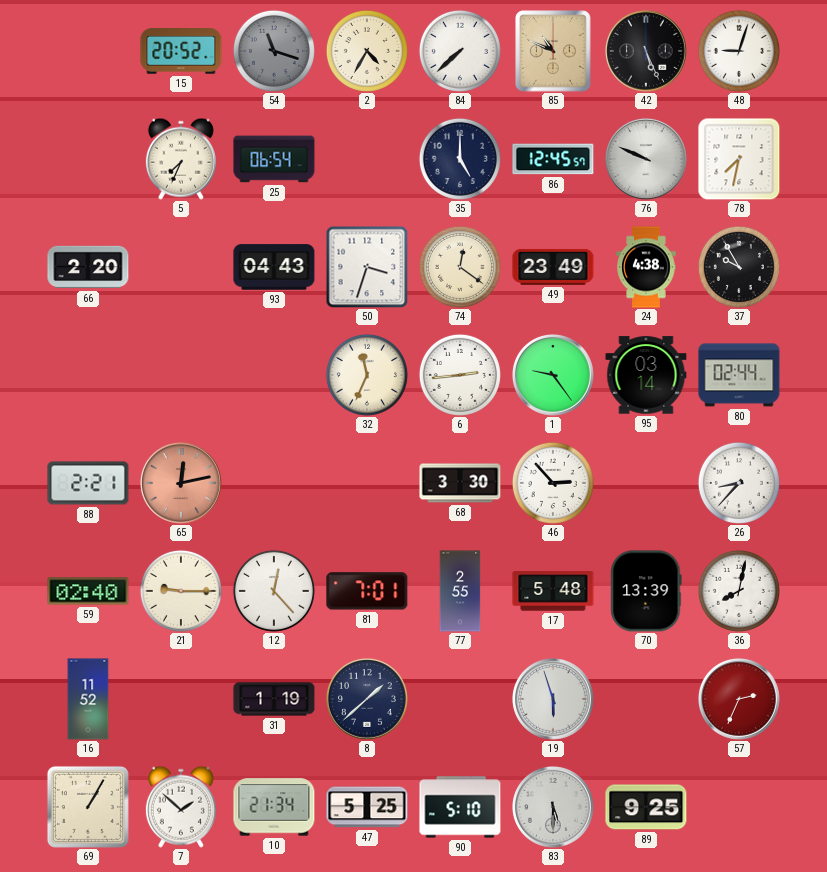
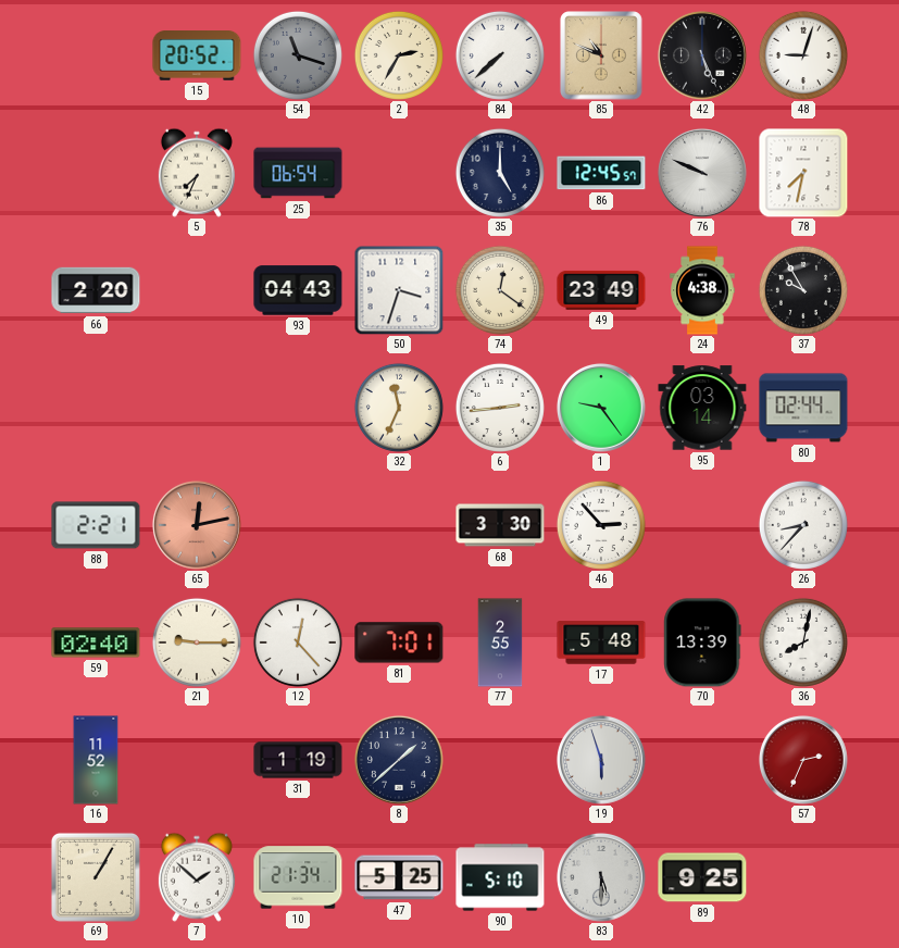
2: 4:35 -> 2:35
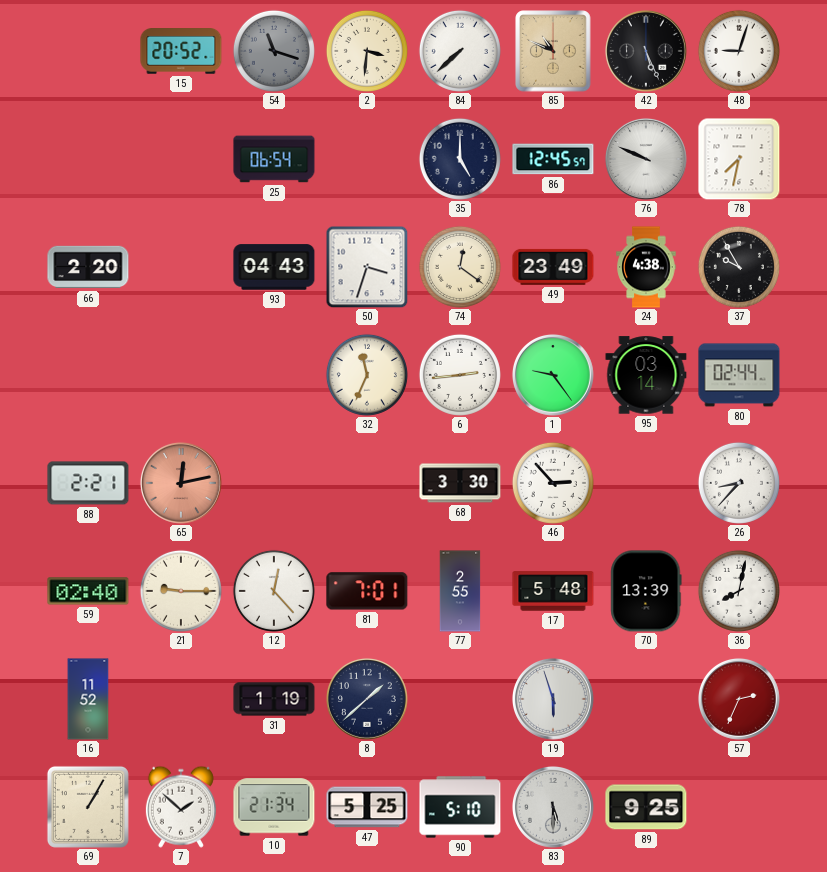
2: 2:35 -> 3:31
5: 7:34 -> none
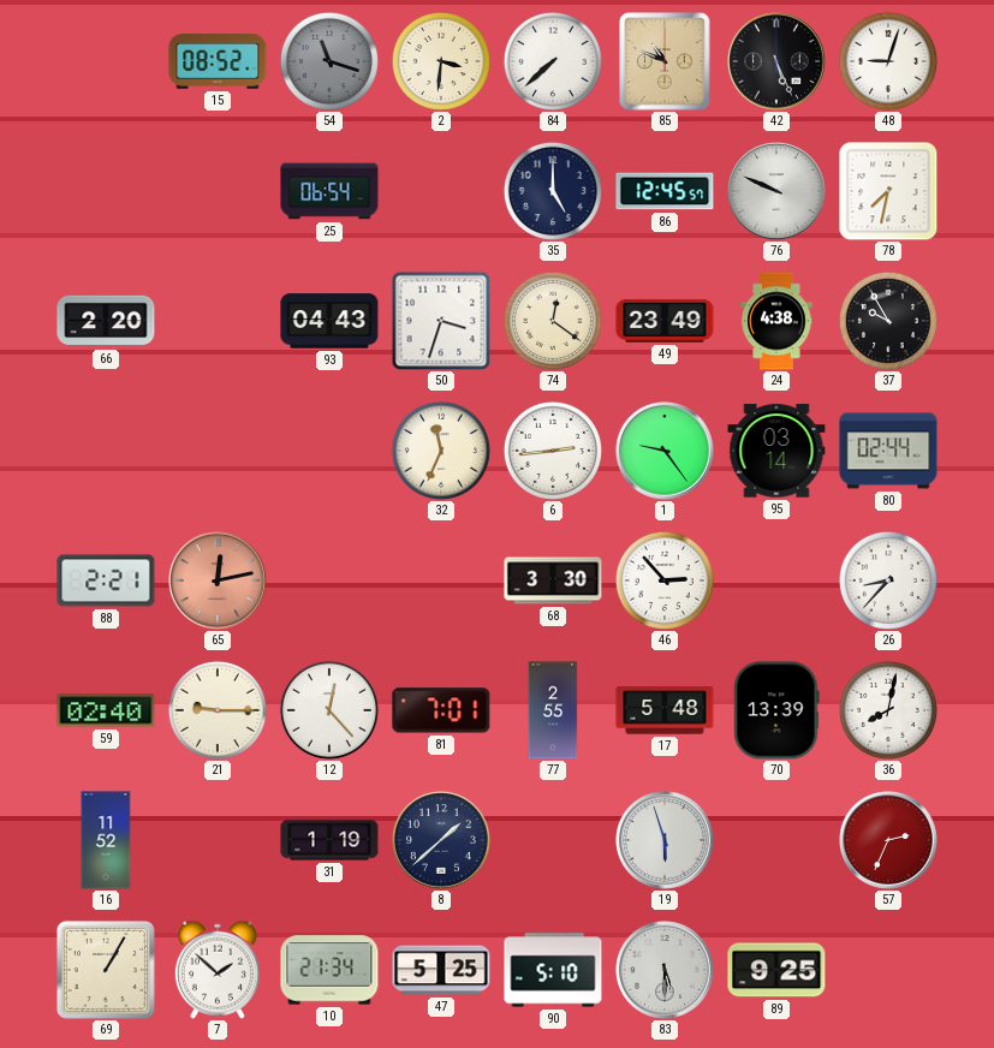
15: 20:52 -> 08:52
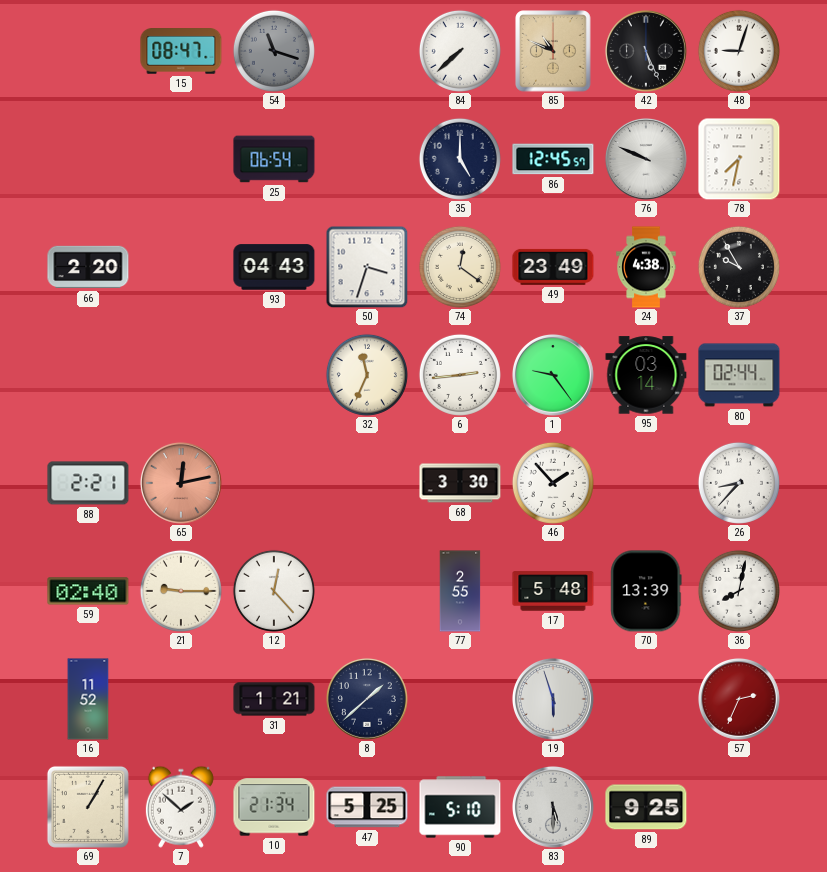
15: 08:52 -> 08:47
2: 3:31 -> none
46: 2:53 -> 1:53
81: 7:01 -> none
31: 1:19 -> 1:21
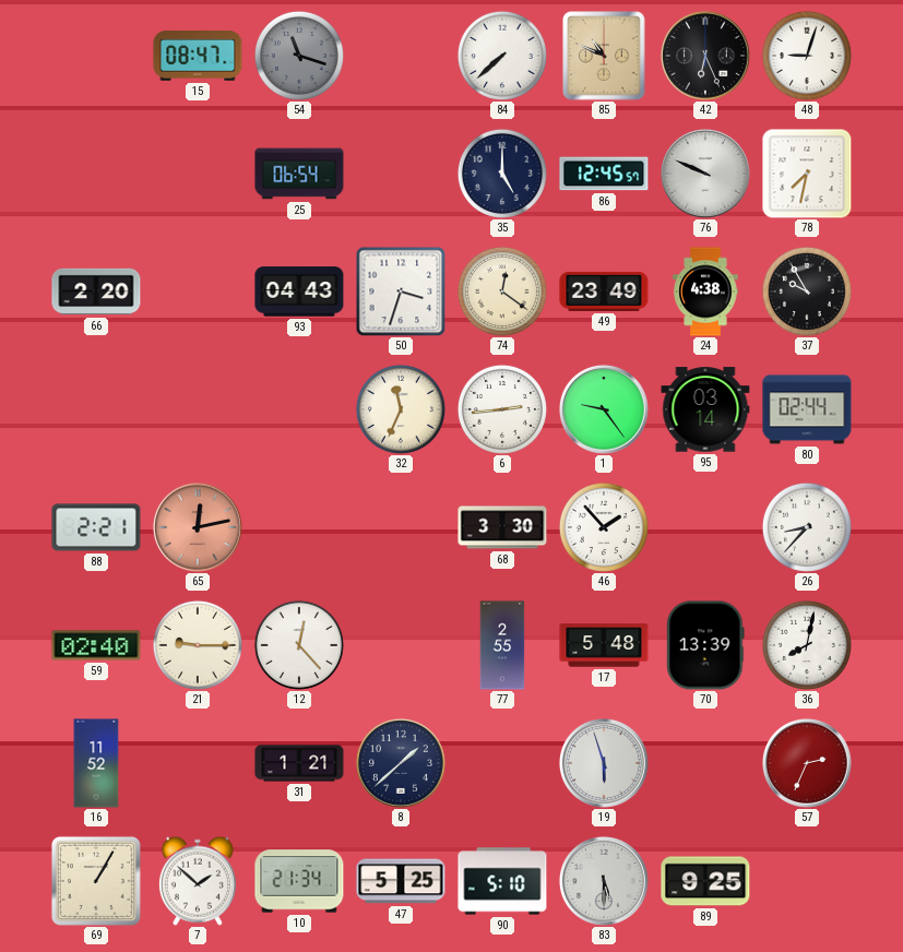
42: 5:26 -> 6:26
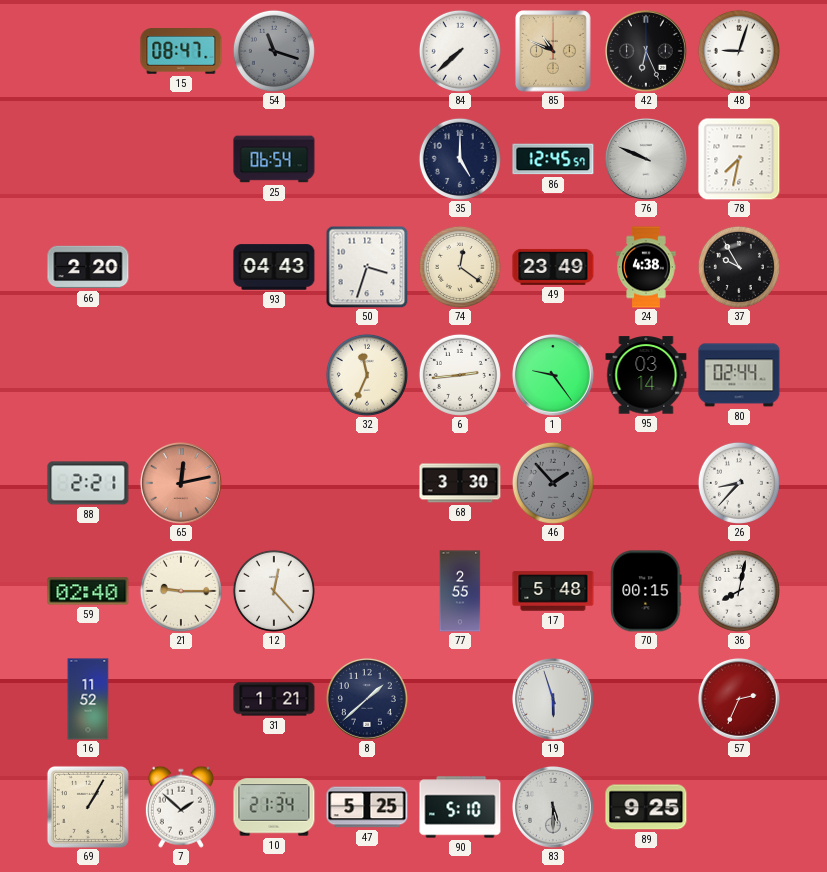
46 dial: white -> grey
70: 13:39 -> 00:15
